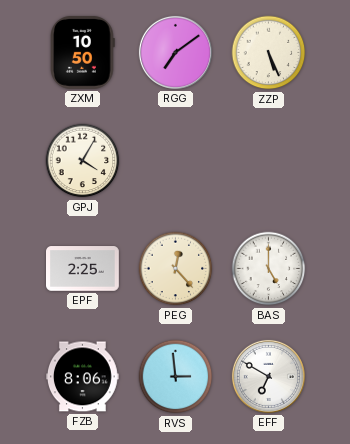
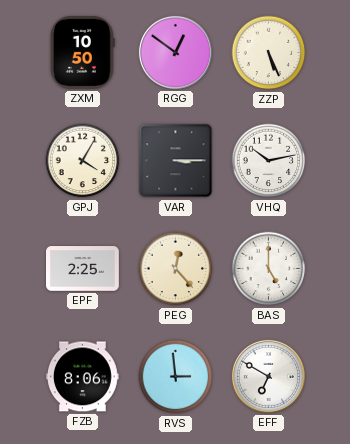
RGG: 7:09 -> 12:51
VAR: none -> 3:15
VHQ: none -> 10:13
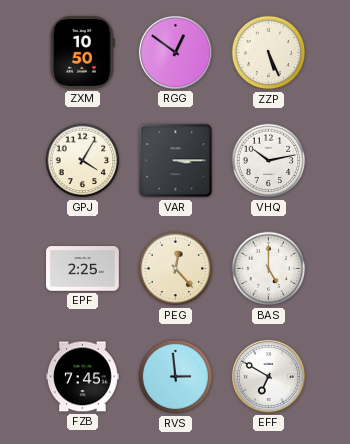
FZB: 8:06 -> 7:45
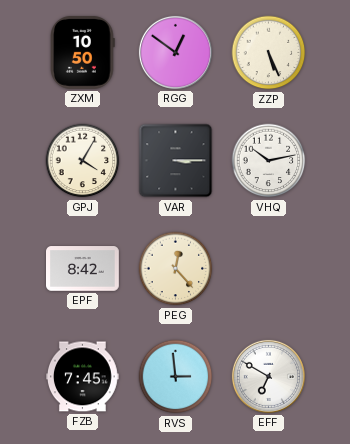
EPF: 2:25 -> 8:42
BAS: 5:00 -> none
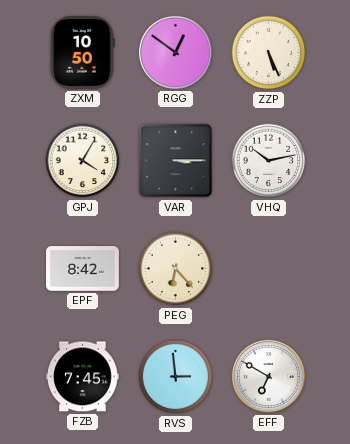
PEG: 12:23 -> 6:23
